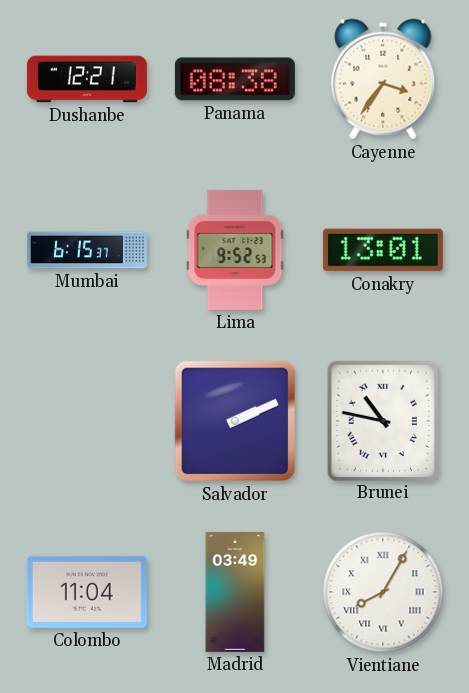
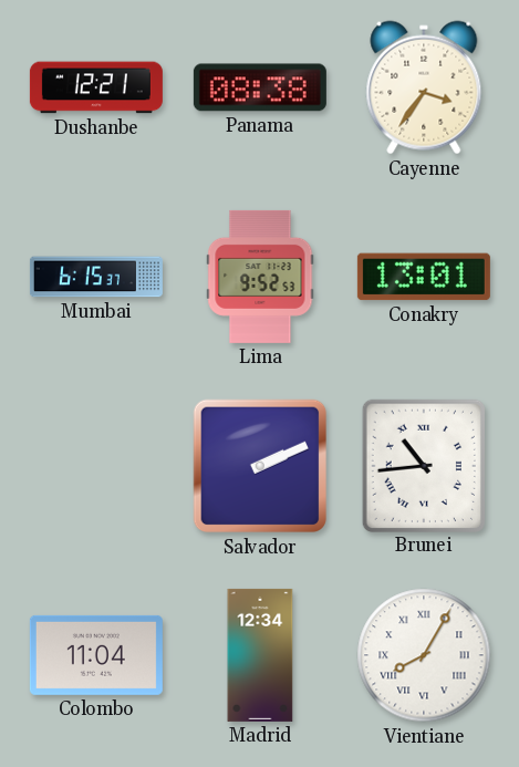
Brunei: 10:47 -> 10:44
Madrid: 03:49 -> 12:34
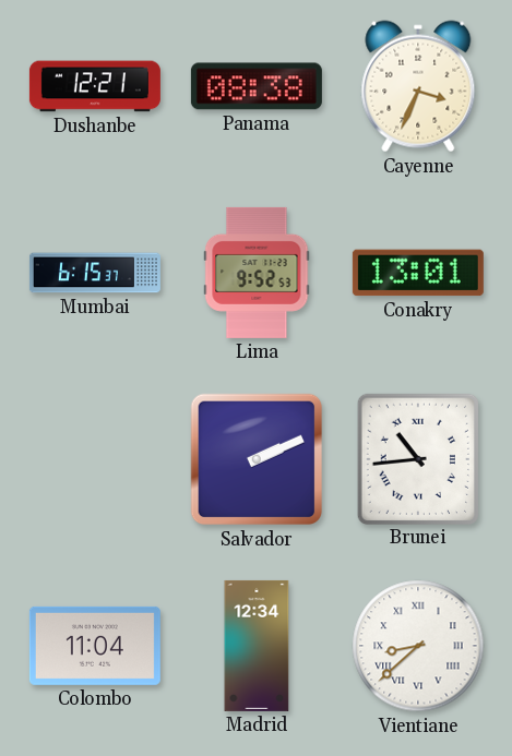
Cayenne: 3:36 -> 3:34
Vientiane: 8:05 -> 8:38
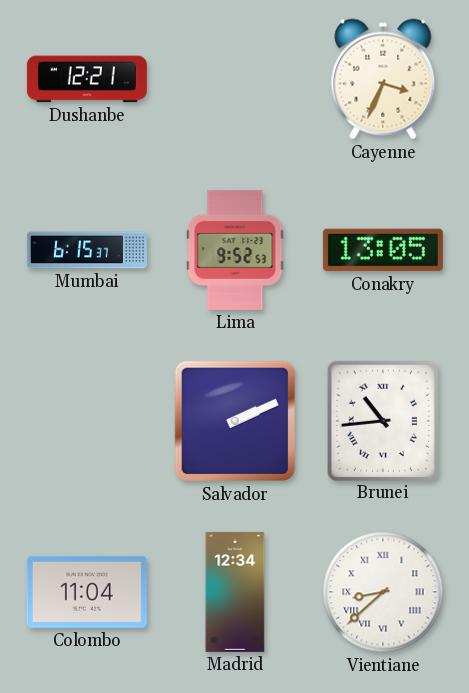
Panama: 08:38 -> none
Conakry: 13:01 -> 13:05
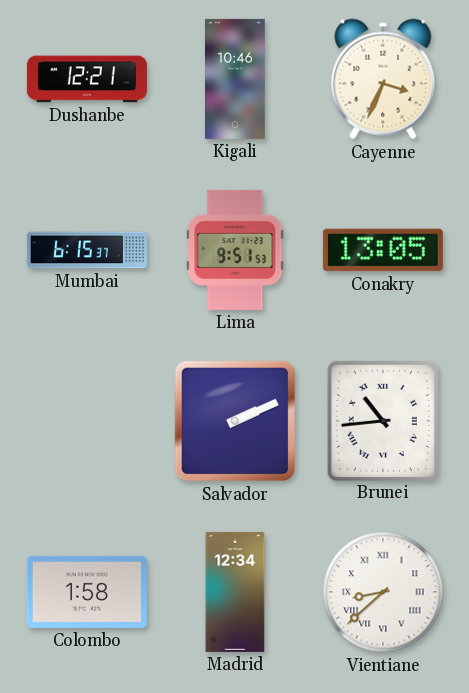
Kigali: none -> 10:46
Lima: 9:52 -> 9:51
Colombo: 11:04 -> 1:58
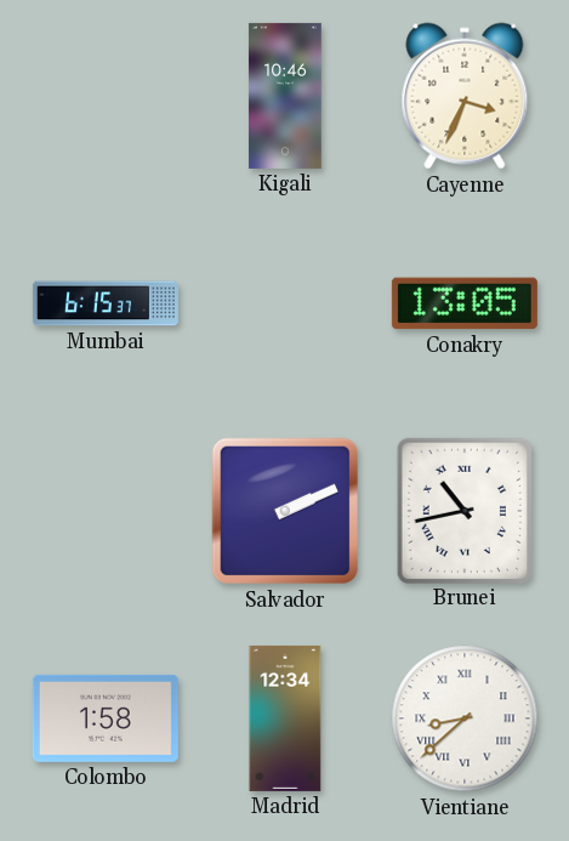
Dushanbe: 12:21 -> none
Lima: 9:51 -> none
Brunei: 10:44 -> 10:43
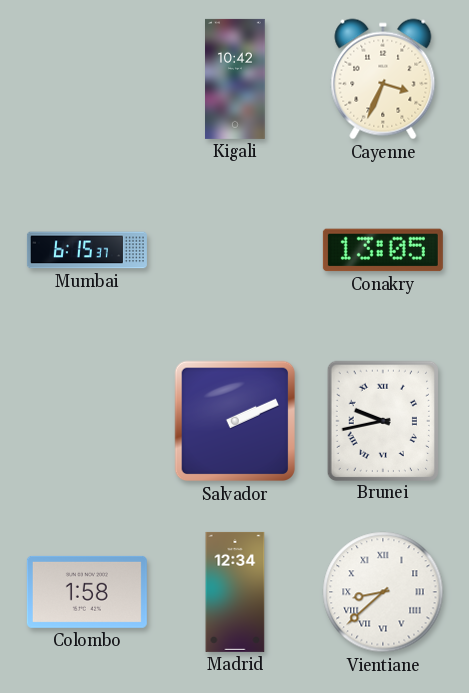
Kigali: 10:46 -> 10:42
Brunei: 10:43 -> 9:43
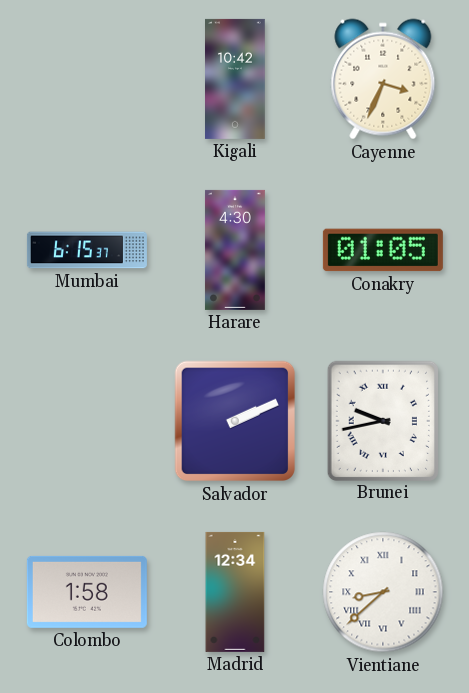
Harare: none -> 4:30
Conakry: 13:05 -> 01:05
